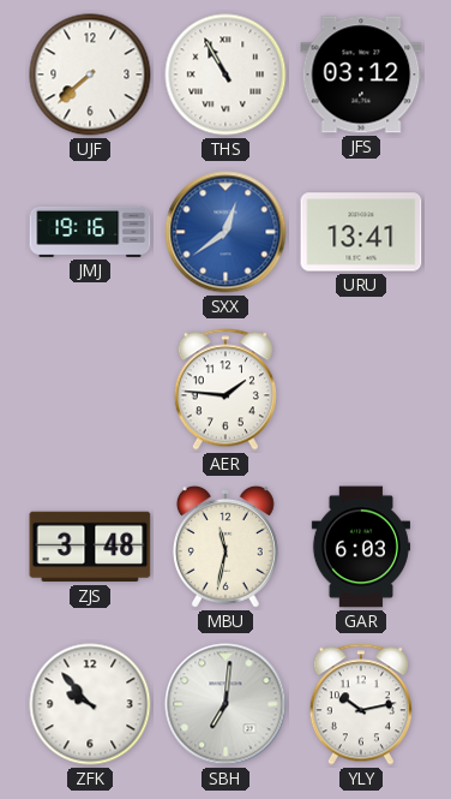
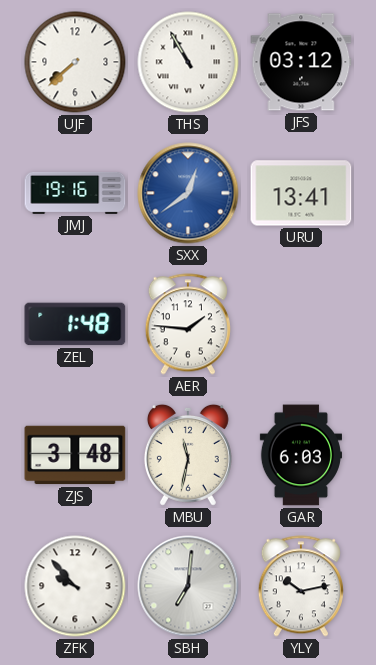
ZEL: none -> 1:48
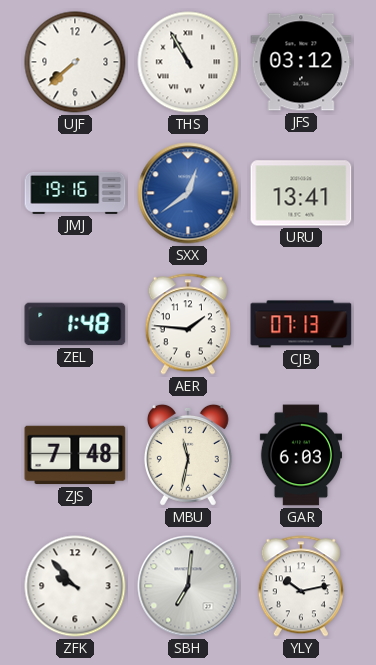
CJB: none -> 07:13
ZJS: 3:48 -> 7:48
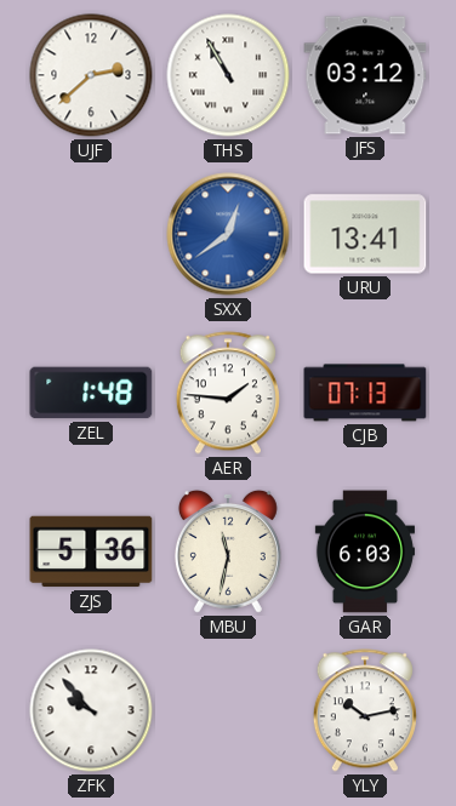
UJF: 7:38 -> 2:38
JMJ: 19:16 -> none
ZJS: 7:48 -> 5:36
SBH: 7:01 -> none
